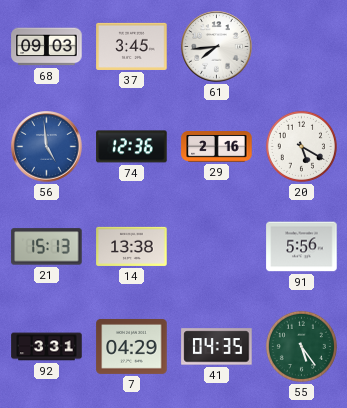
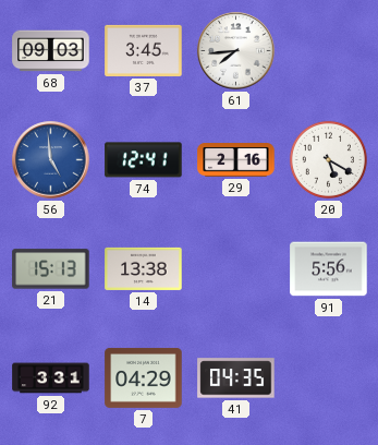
74: 12:36 -> 12:41
55: 5:24 -> none
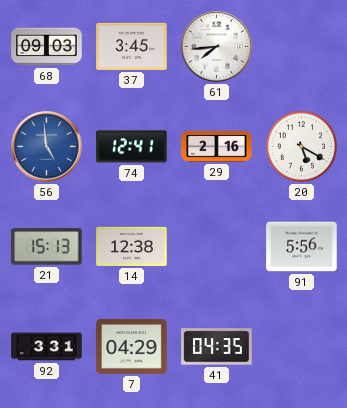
14: 13:38 -> 12:38
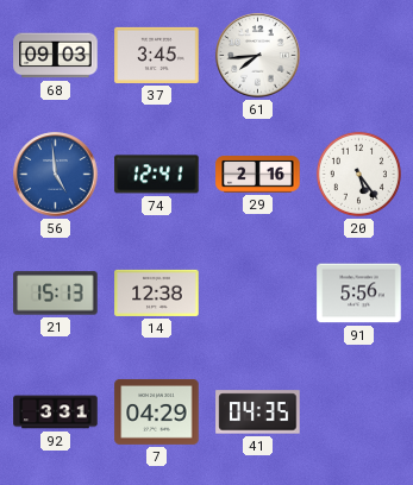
20: 5:20 -> 5:24
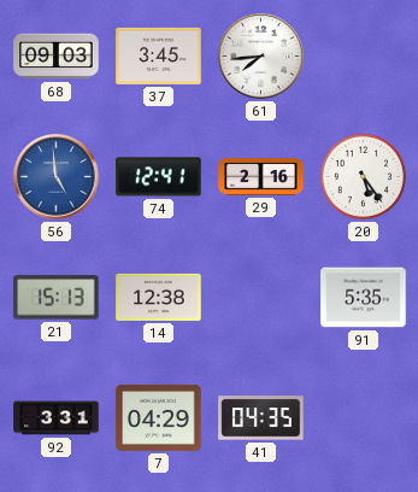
91: 5:56 -> 5:35
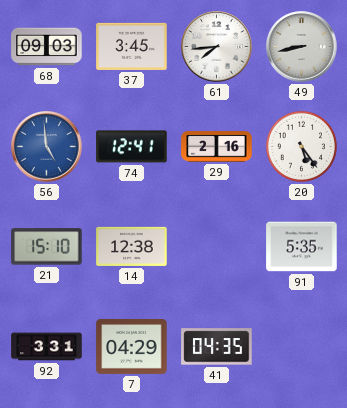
49: none -> 8:43
21: 15:13 -> 15:10
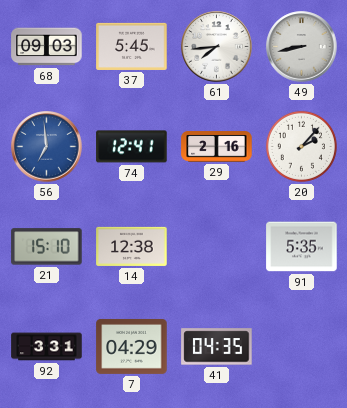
37: 3:45 -> 5:45
56: 4:59 -> 6:59
20: 5:24 -> 2:07
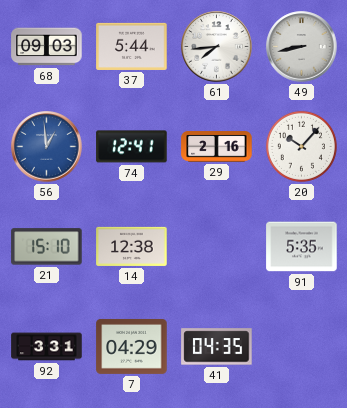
37: 5:45 -> 5:44
56: 6:59 -> 12:59
20: 2:07 -> 10:07
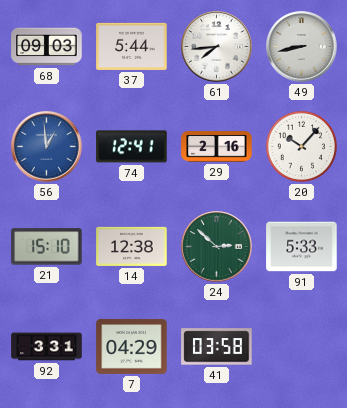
24: none -> 2:52
91: 5:35 -> 5:33
41: 04:35 -> 03:58
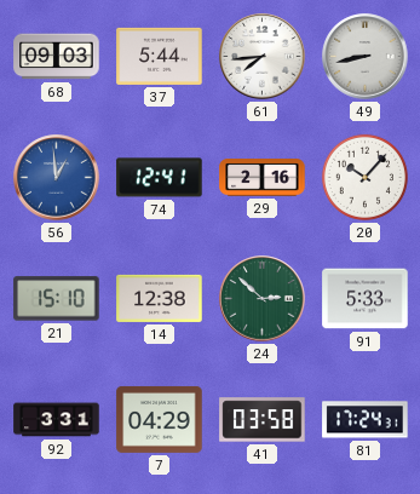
81: none -> 17:24
